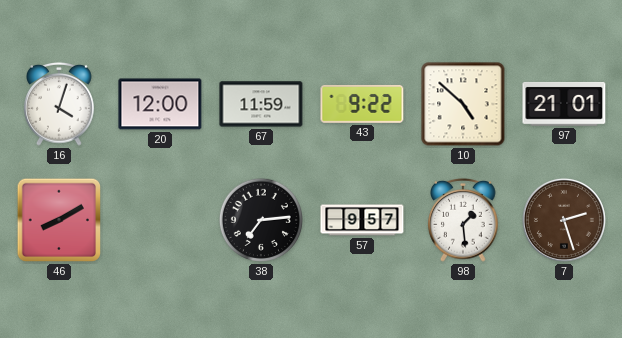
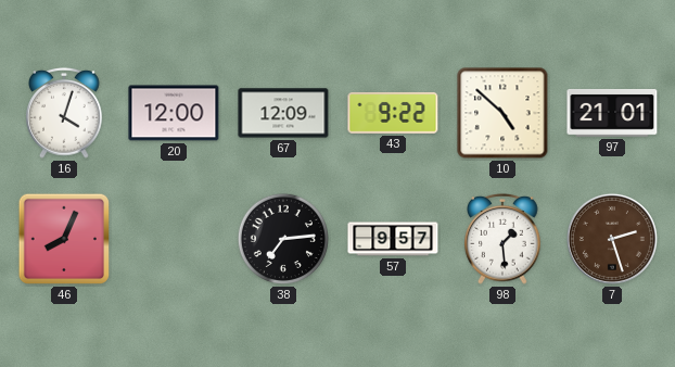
67: 11:59 -> 12:09
46: 8:10 -> 8:04
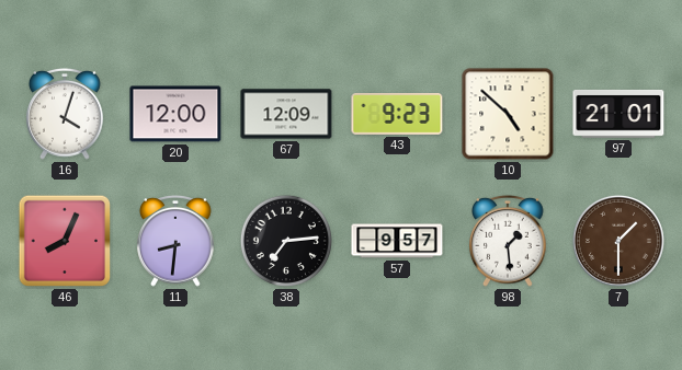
43: 9:22 -> 9:23
11: none -> 8:31
7: 2:27 -> 1:30
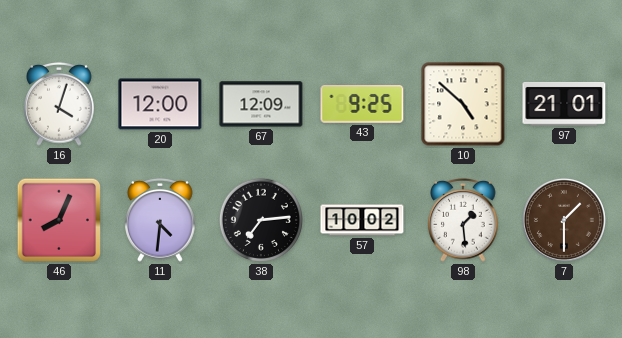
43: 9:23 -> 9:25
11: 8:31 -> 4:31
57: 9:57 -> 10:02
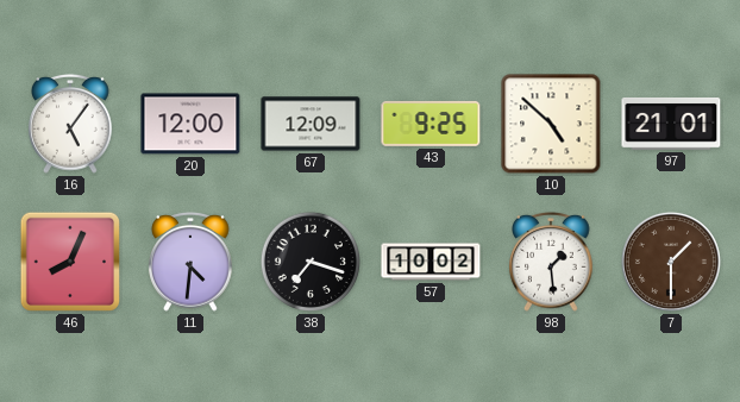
16: 4:03 -> 5:06
38: 7:14 -> 7:18
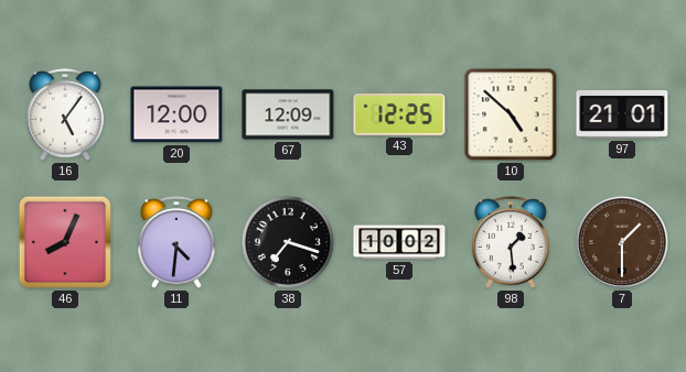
43: 9:25 -> 12:25
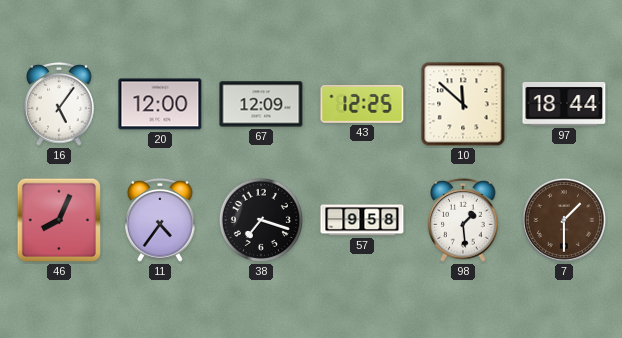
10: 4:52 -> 11:52
97: 21:01 -> 18:44
11: 4:31 -> 4:36
57: 10:02 -> 9:58
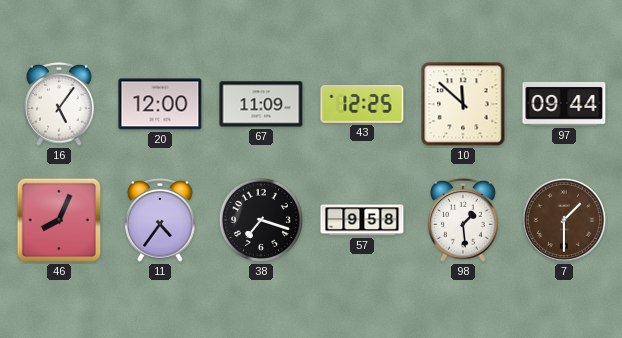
67: 12:09 -> 11:09
97: 18:44 -> 09:44
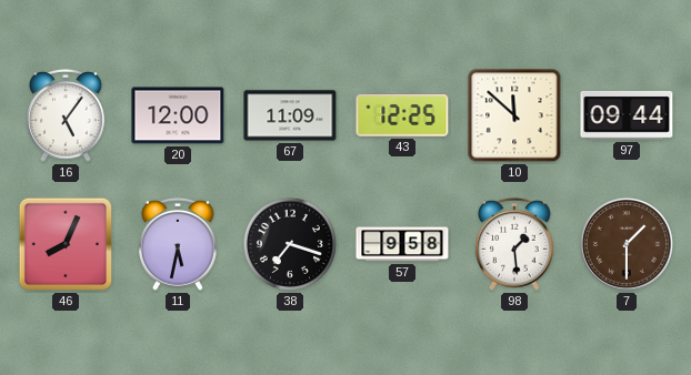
11: 4:36 -> 5:32
